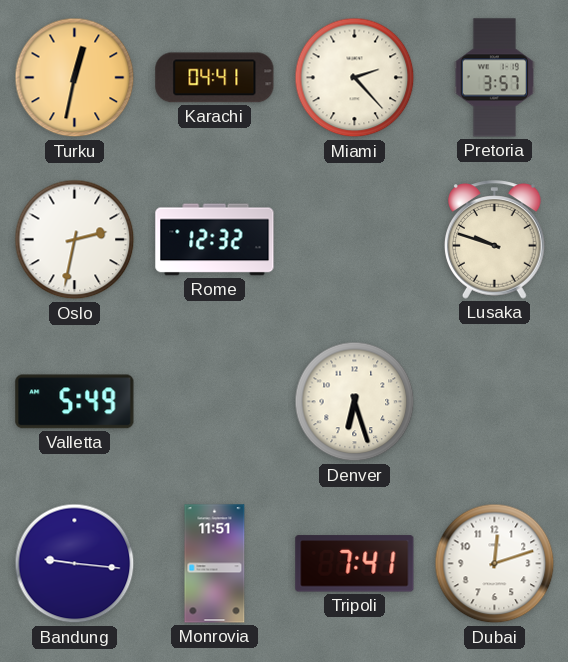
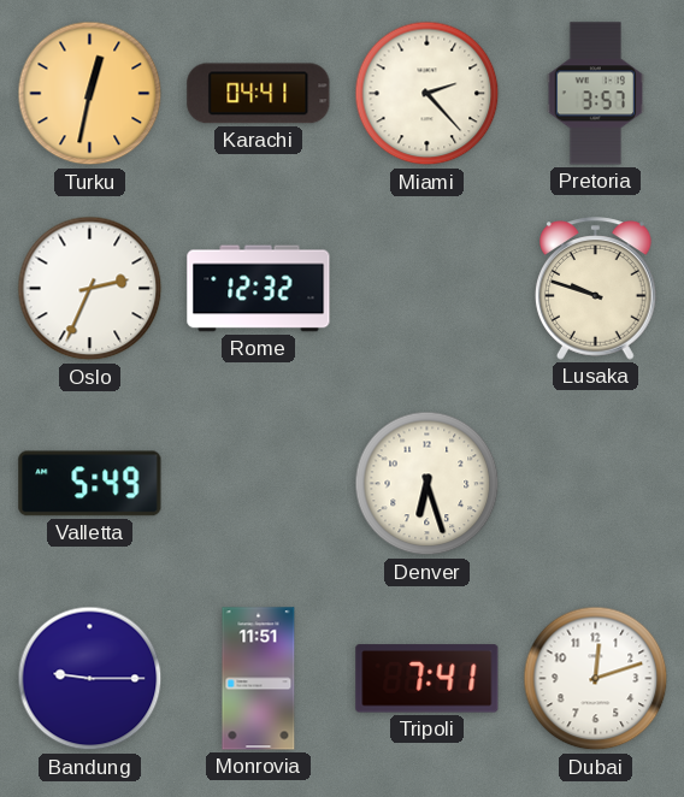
Oslo: 2:32 -> 2:34
Bandung: 9:16 -> 9:15
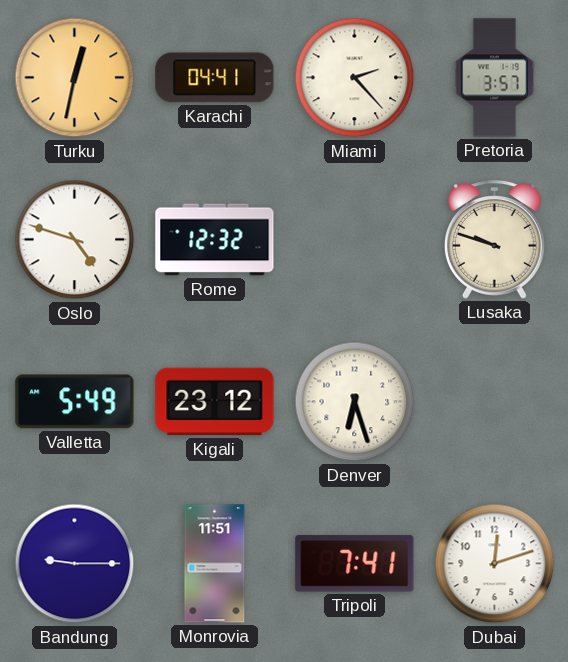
Oslo: 2:34 -> 4:48
Kigali: none -> 23:12
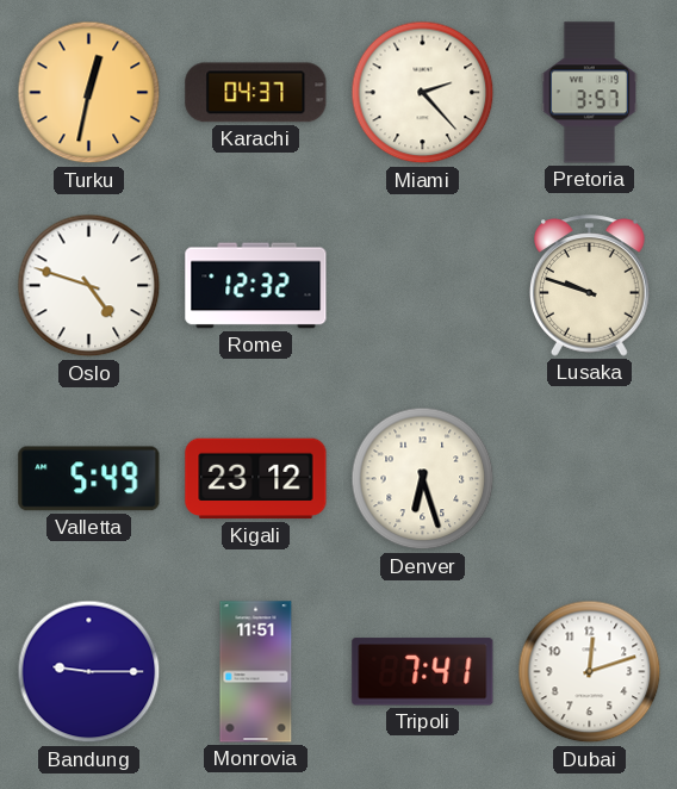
Karachi: 04:41 -> 04:37
